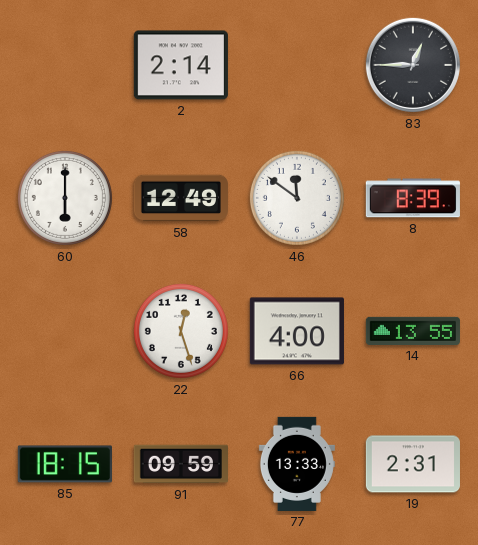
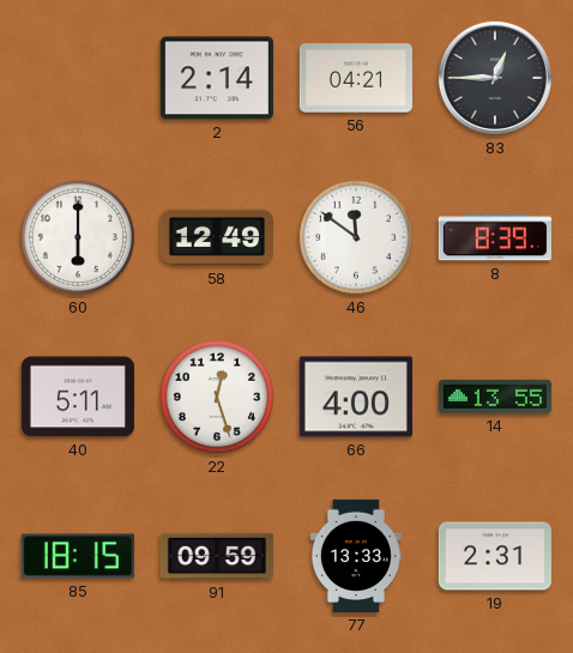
56: none -> 04:21
40: none -> 5:11
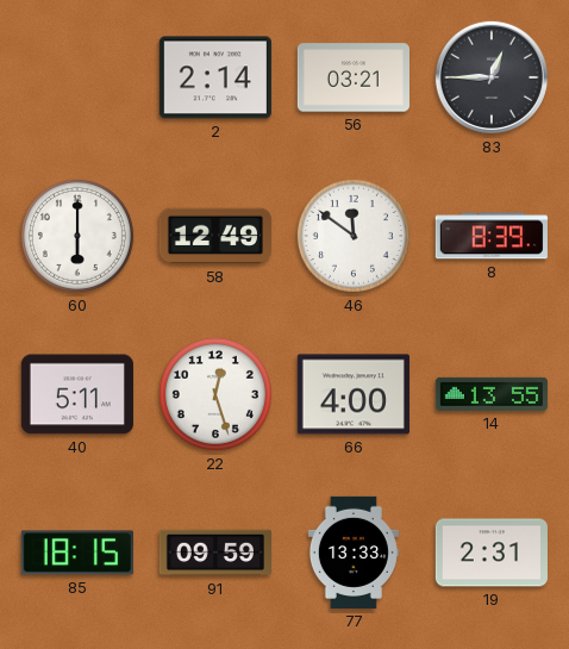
56: 04:21 -> 03:21
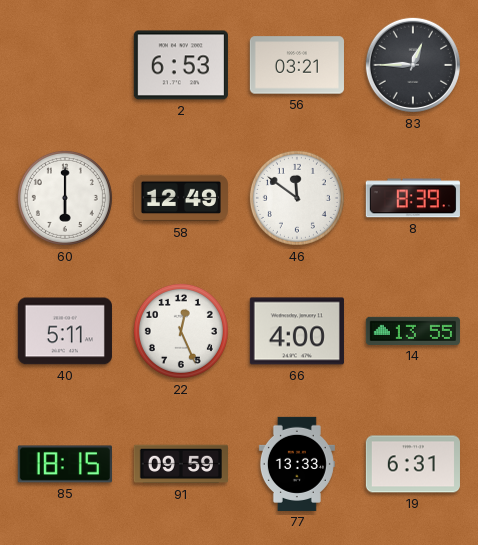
2: 2:14 -> 6:53
22: 12:27 -> 12:26
19: 2:31 -> 6:31
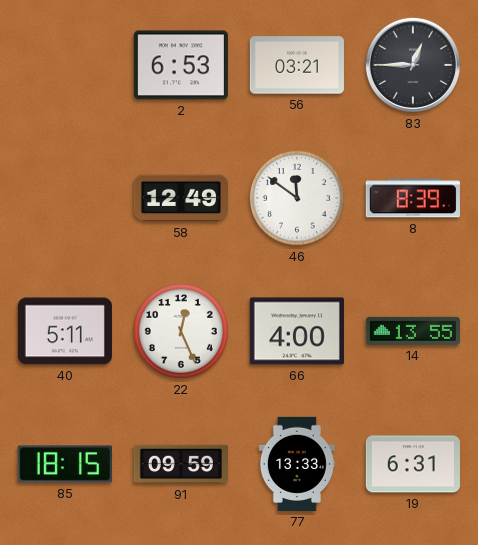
60: 6:00 -> none
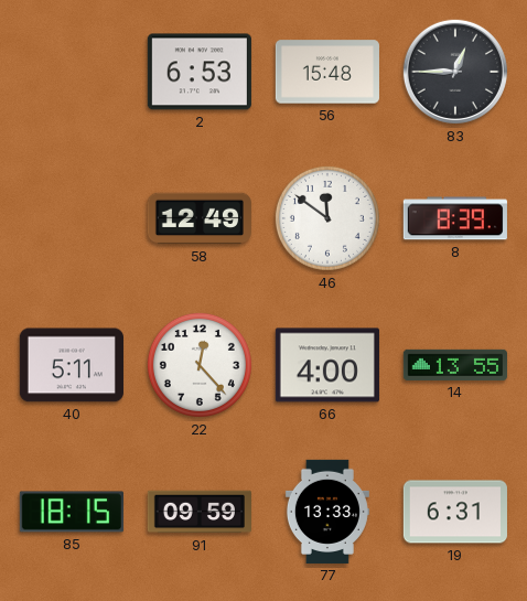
56: 03:21 -> 15:48
22: 12:26 -> 12:23
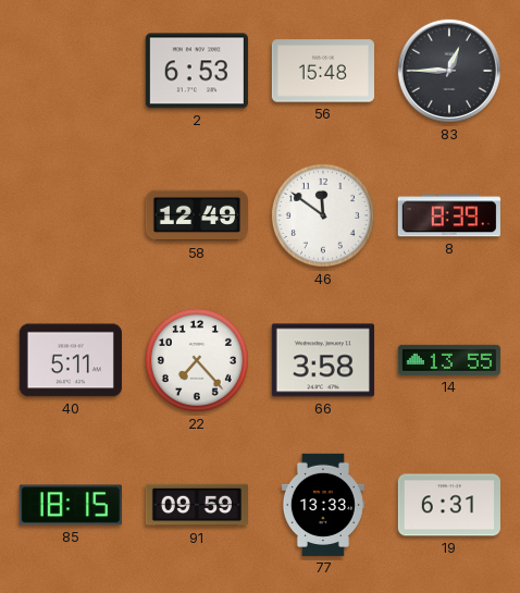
22: 12:23 -> 7:23
66: 4:00 -> 3:58
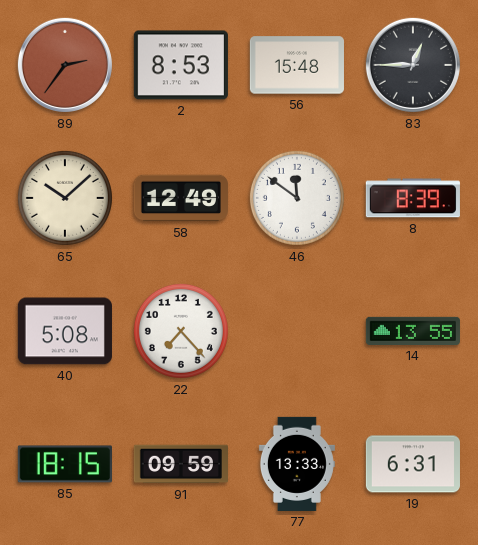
89: none -> 2:36
2: 6:53 -> 8:53
65: none -> 10:08
40: 5:11 -> 5:08
66: 3:58 -> none
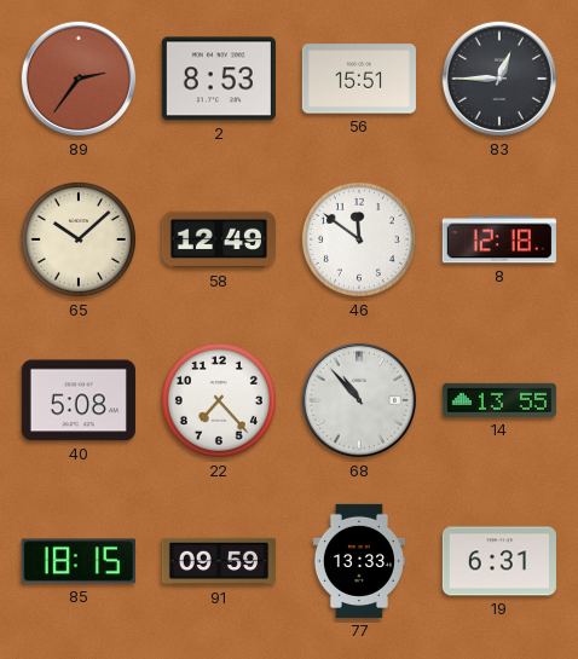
56: 15:48 -> 15:51
8: 8:39 -> 12:18
68: none -> 10:53
